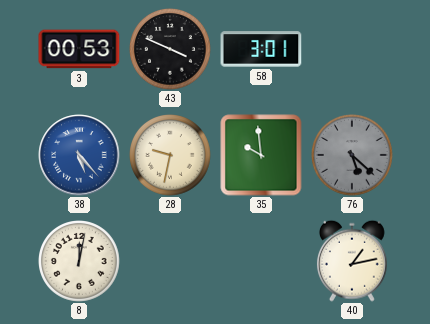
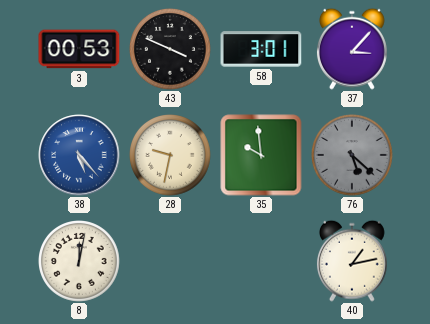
37: none -> 3:07
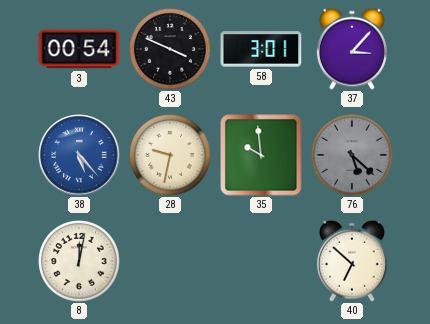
3: 00:53 -> 00:54
40: 1:13 -> 6:52
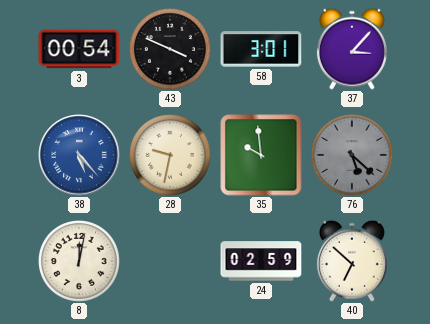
24: none -> 02:59
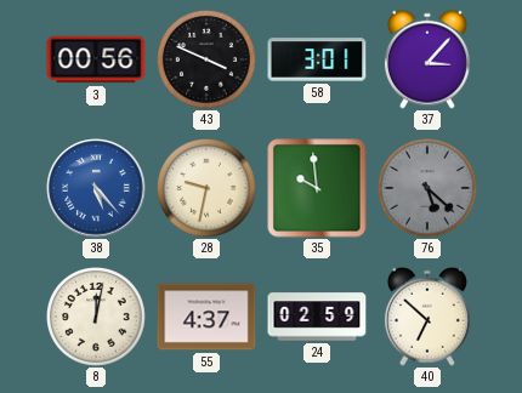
3: 00:54 -> 00:56
55: none -> 4:37
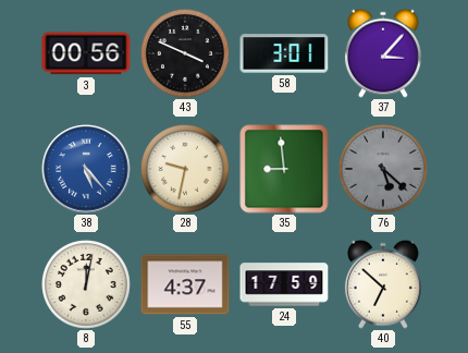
35: 9:59 -> 8:59
24: 02:59 -> 17:59
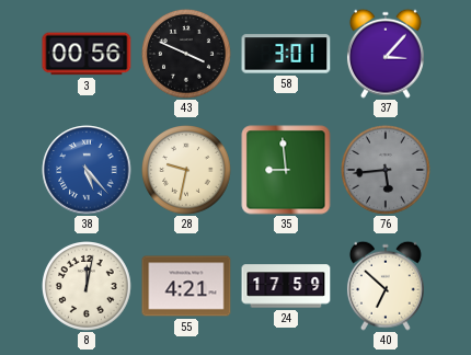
76: 5:22 -> 5:44
55: 4:37 -> 4:21
